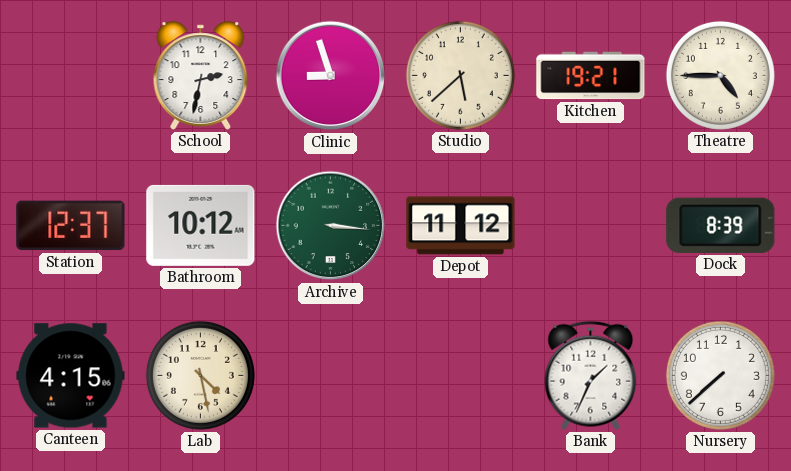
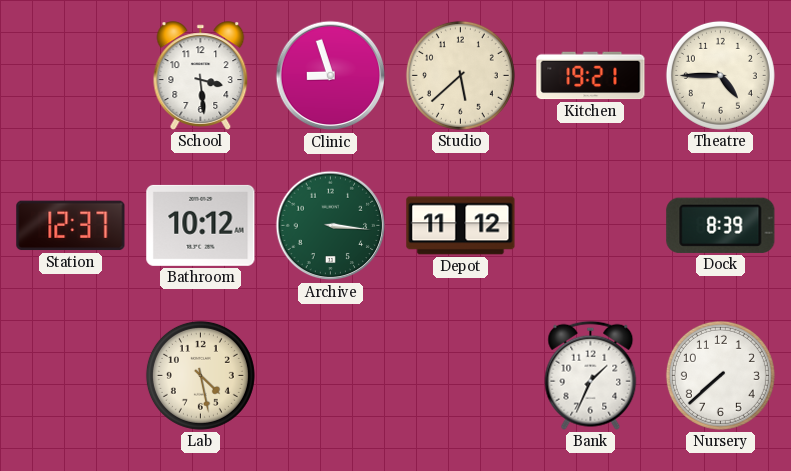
School: 2:32 -> 3:29
Canteen: 4:15 -> none
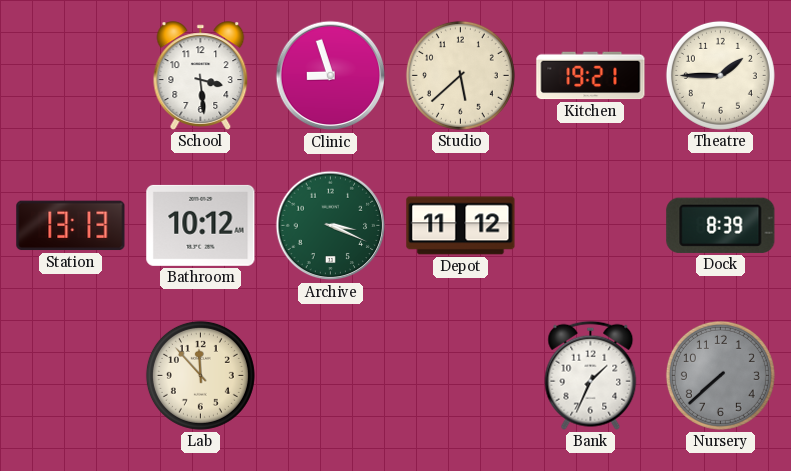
Theatre: 4:45 -> 1:45
Station: 12:37 -> 13:13
Archive: 3:16 -> 3:19
Lab: 4:28 -> 11:53
Nursery dial: white -> grey
